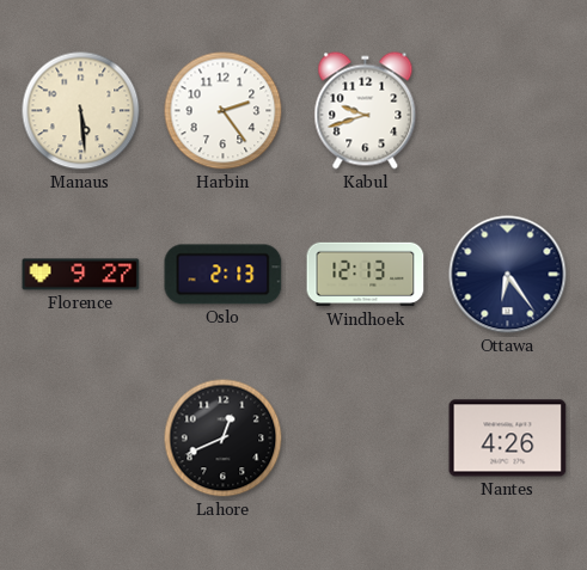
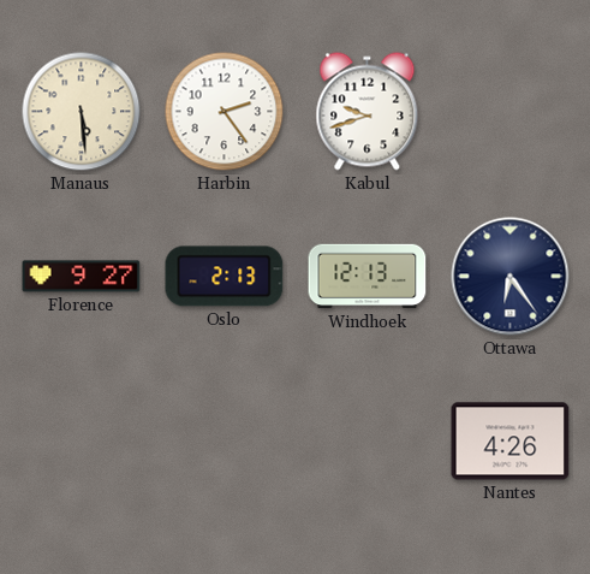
Lahore: 12:41 -> none
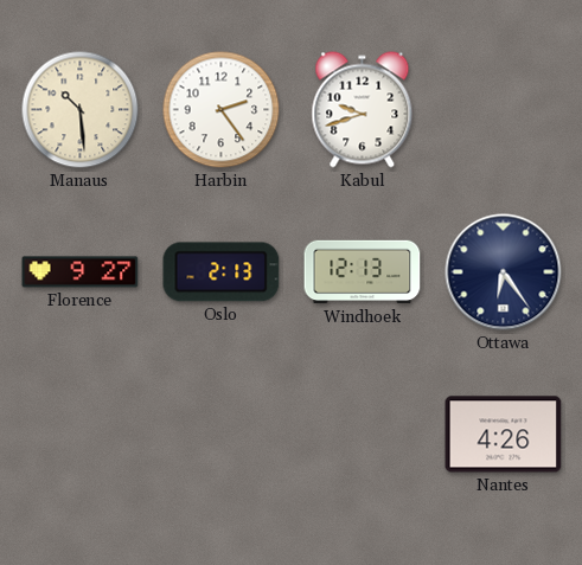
Manaus: 5:29 -> 10:29
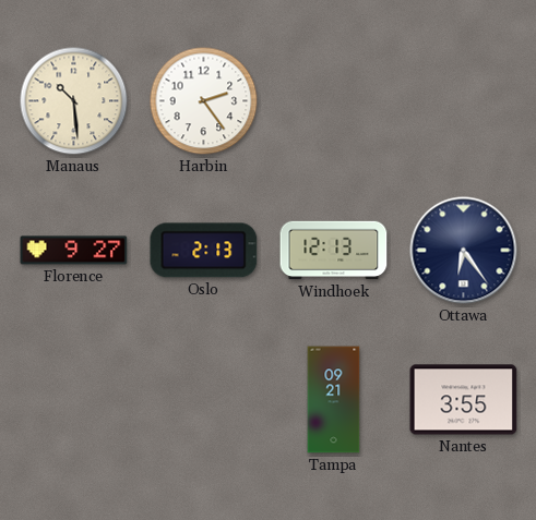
Kabul: 9:42 -> none
Tampa: none -> 09:21
Nantes: 4:26 -> 3:55
